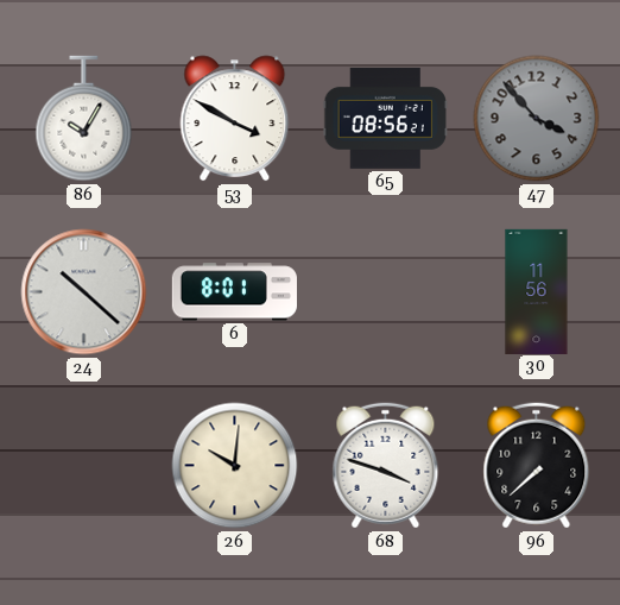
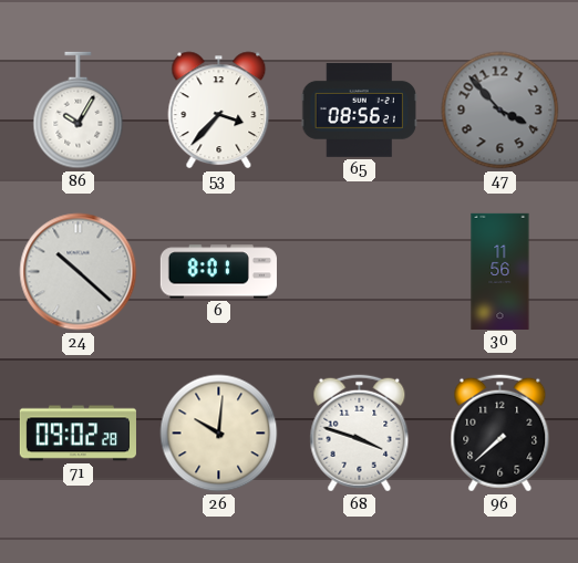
53: 3:50 -> 3:37
71: none -> 09:02
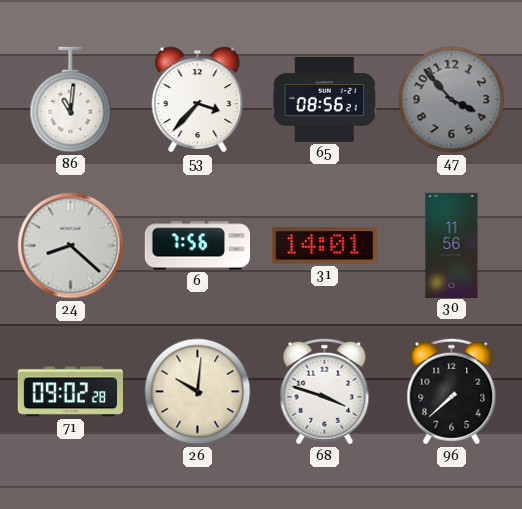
86: 10:05 -> 11:01
24: 10:22 -> 8:22
6: 8:01 -> 7:56
31: none -> 14:01
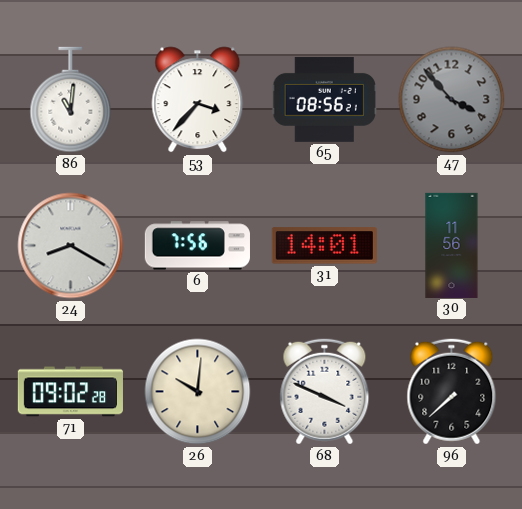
24: 8:22 -> 8:20
68: 3:48 -> 3:49
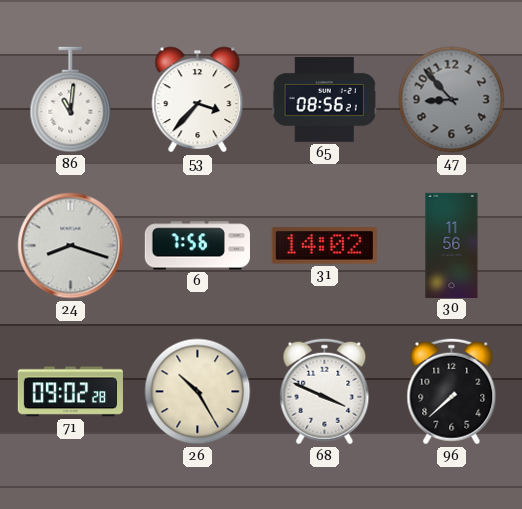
47: 3:53 -> 8:53
24: 8:20 -> 8:18
31: 14:01 -> 14:02
26: 10:01 -> 10:25
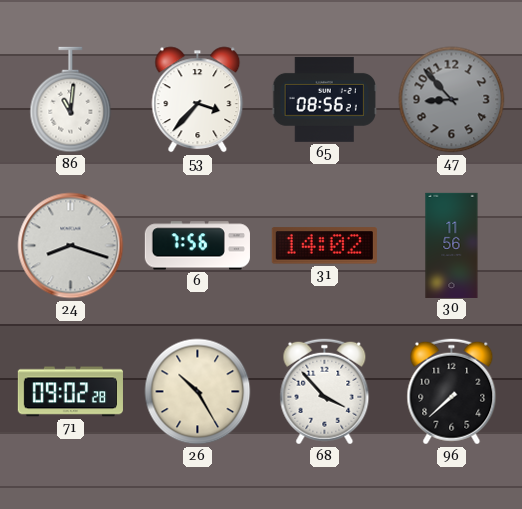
68: 3:49 -> 3:53
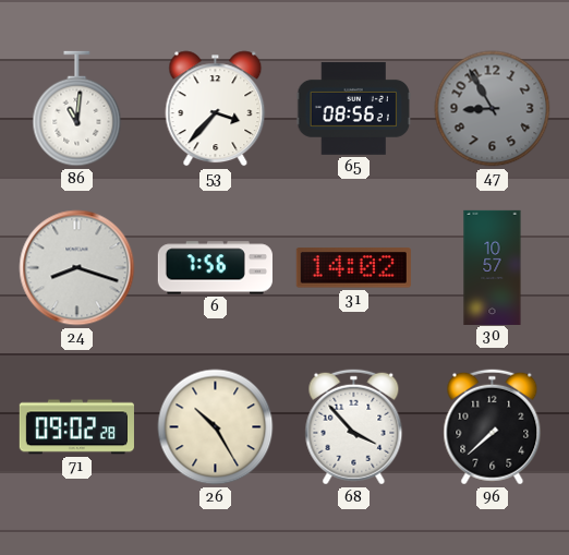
47: 8:53 -> 8:55
30: 11:56 -> 10:57
